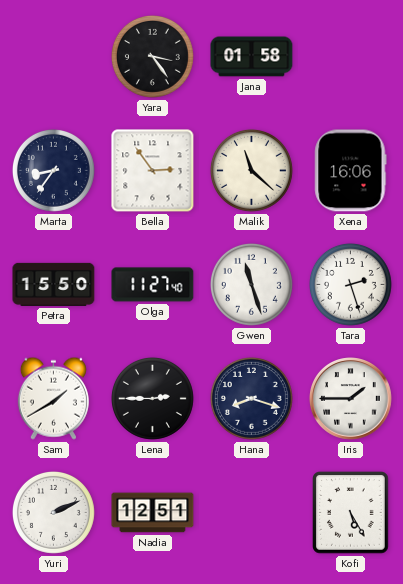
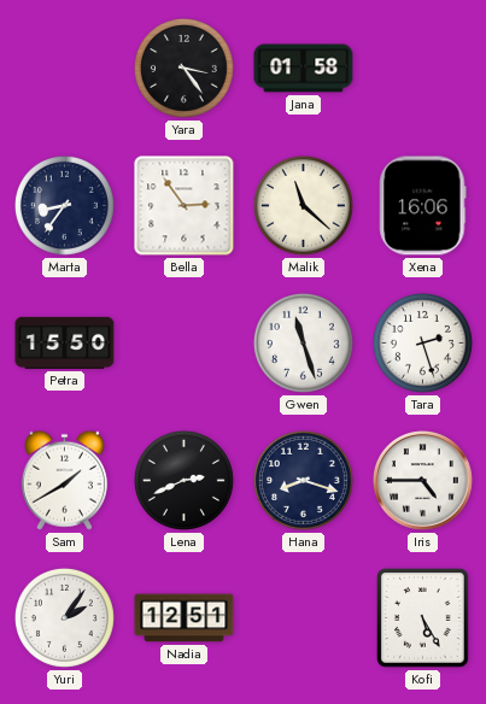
Olga: 11:27 -> none
Lena: 2:45 -> 2:41
Iris: 1:45 -> 4:45
Yuri: 2:11 -> 2:06
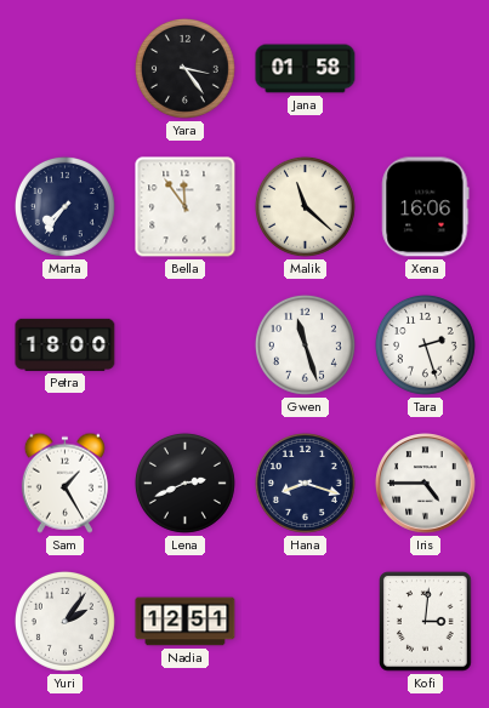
Marta: 8:36 -> 7:36
Bella: 2:54 -> 11:54
Petra: 15:50 -> 18:00
Sam: 1:40 -> 1:25
Kofi: 5:25 -> 3:01
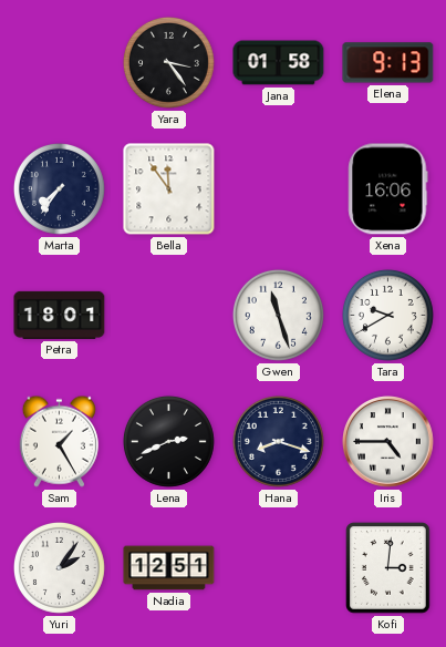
Elena: none -> 9:13
Malik: 11:22 -> none
Petra: 18:00 -> 18:01
Tara: 2:27 -> 9:40
